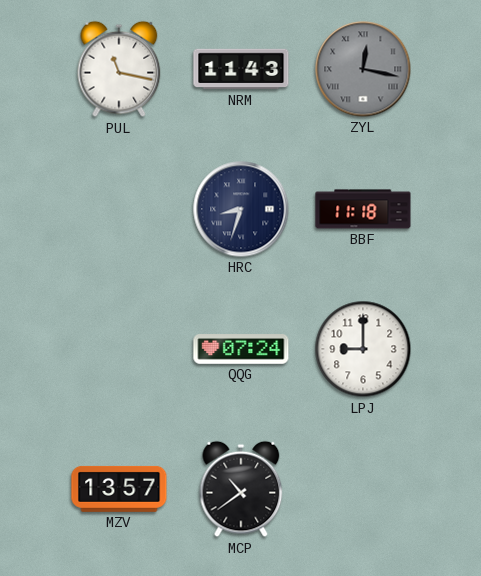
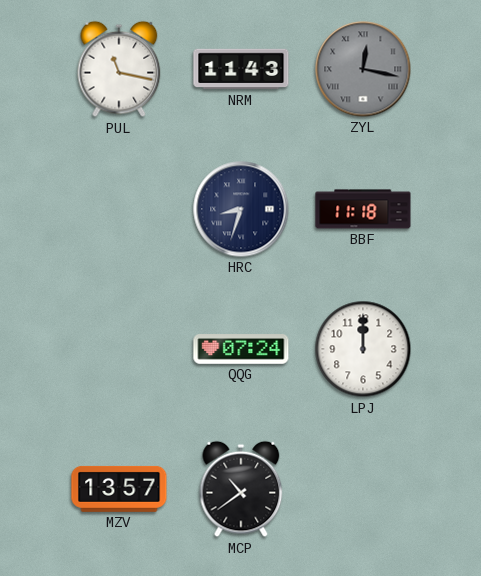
LPJ: 9:00 -> 12:00
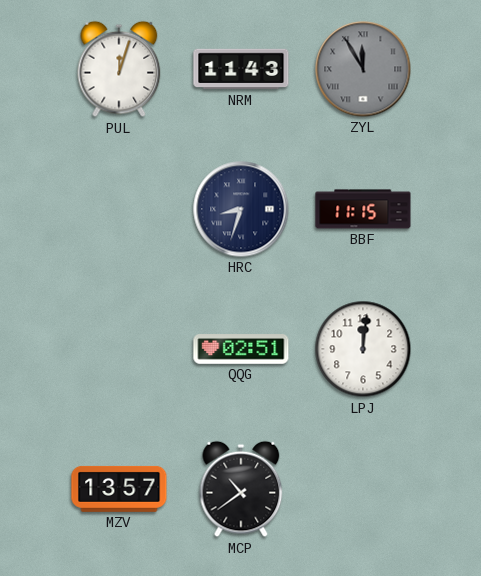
PUL: 11:17 -> 12:03
ZYL: 12:17 -> 11:55
BBF: 11:18 -> 11:15
QQG: 07:24 -> 02:51
LPJ: 12:00 -> 12:01
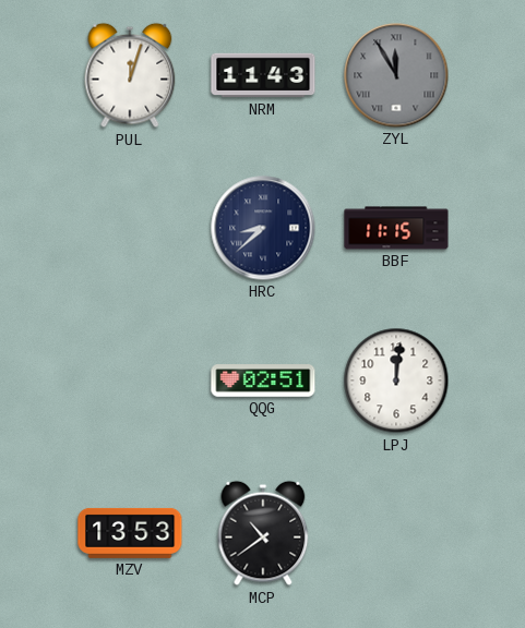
HRC: 8:33 -> 8:38
MZV: 13:57 -> 13:53
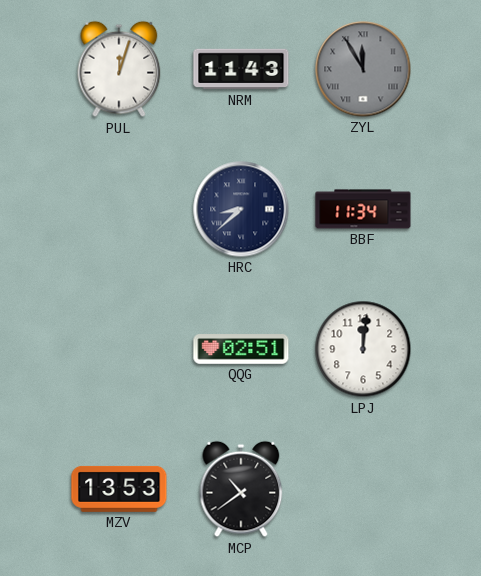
BBF: 11:15 -> 11:34
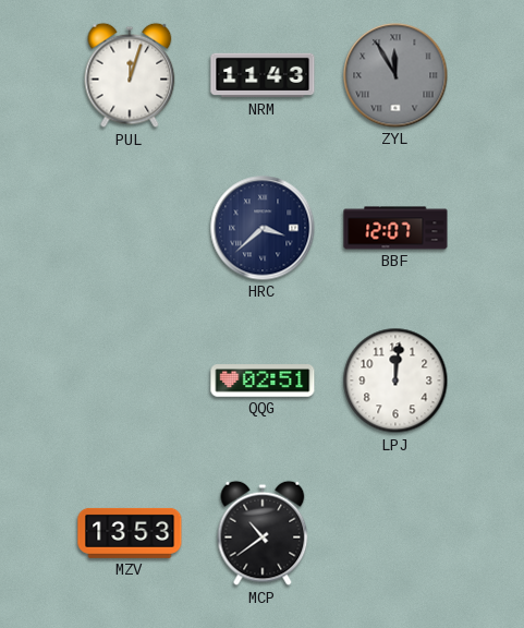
HRC: 8:38 -> 3:38
BBF: 11:34 -> 12:07
